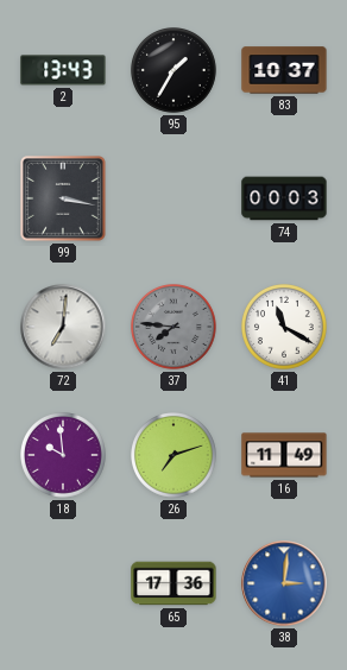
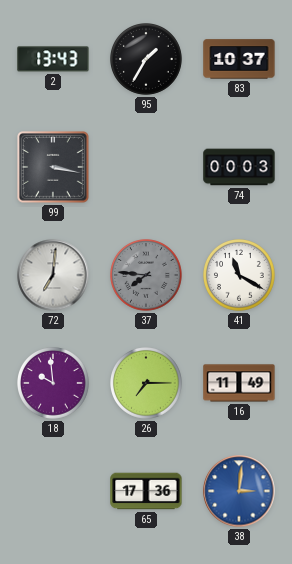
26: 7:12 -> 7:15
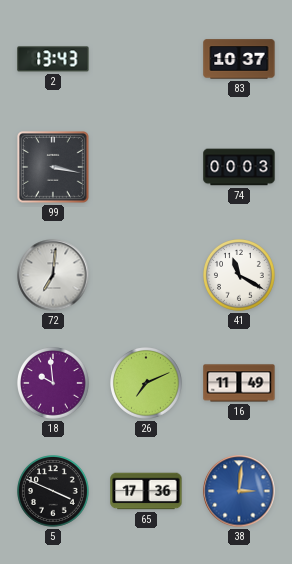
95: 1:35 -> none
37: 7:46 -> none
26: 7:15 -> 7:11
5: none -> 3:49
